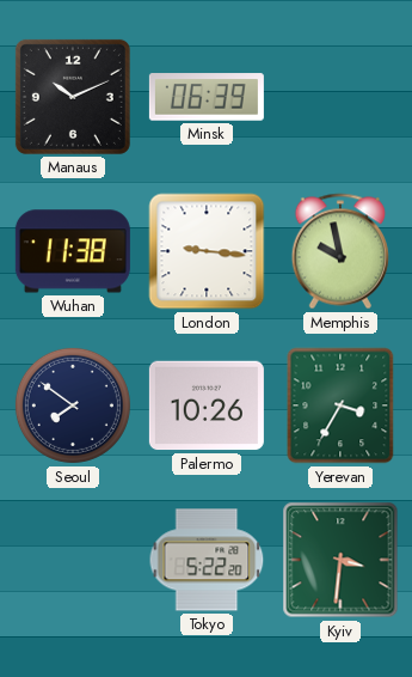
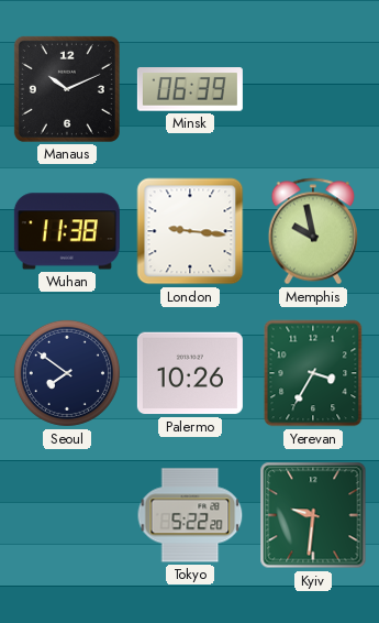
Kyiv: 3:31 -> 9:31
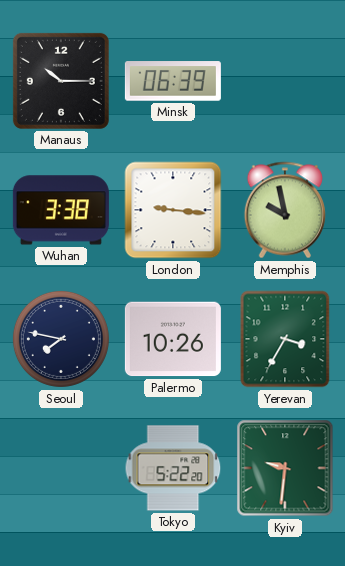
Manaus: 10:11 -> 10:15
Wuhan: 11:38 -> 3:38
Seoul: 7:51 -> 7:47
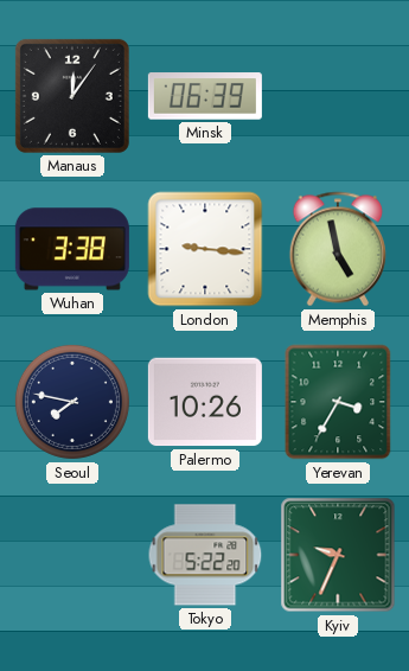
Manaus: 10:15 -> 12:06
Memphis: 9:58 -> 4:58
Kyiv: 9:31 -> 9:34
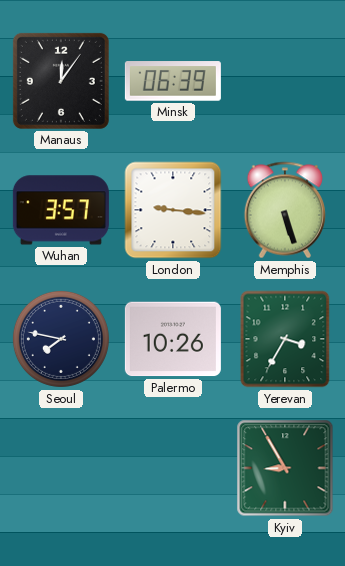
Wuhan: 3:38 -> 3:57
Memphis: 4:58 -> 5:27
Tokyo: 5:22 -> none
Kyiv: 9:34 -> 8:55
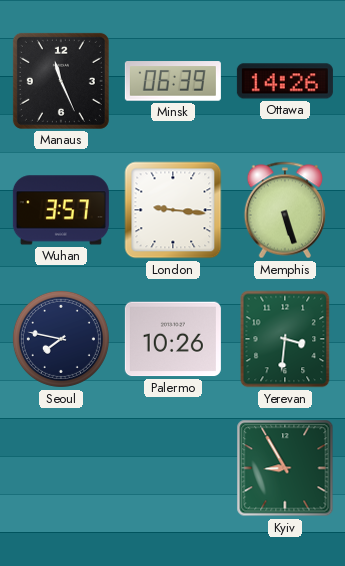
Manaus: 12:06 -> 11:26
Ottawa: none -> 14:26
Yerevan: 3:35 -> 3:31
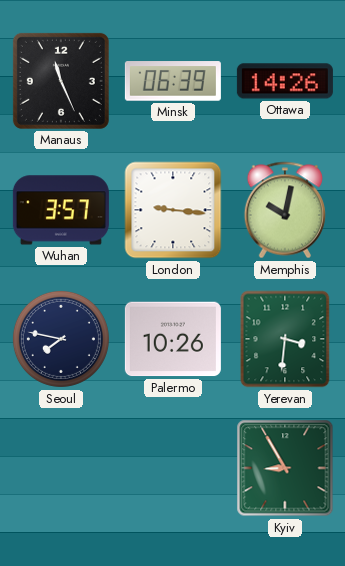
Memphis: 5:27 -> 10:02
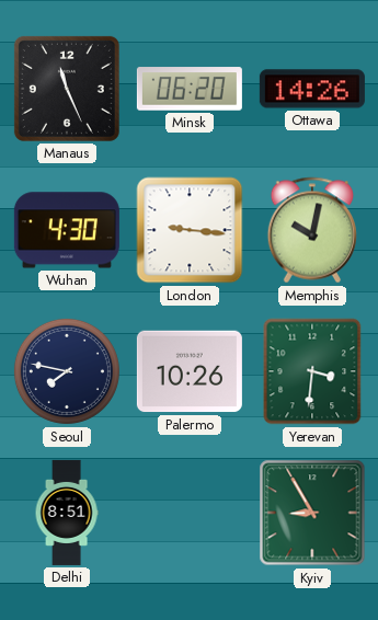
Minsk: 06:39 -> 06:20
Wuhan: 3:57 -> 4:30
Delhi: none -> 8:51
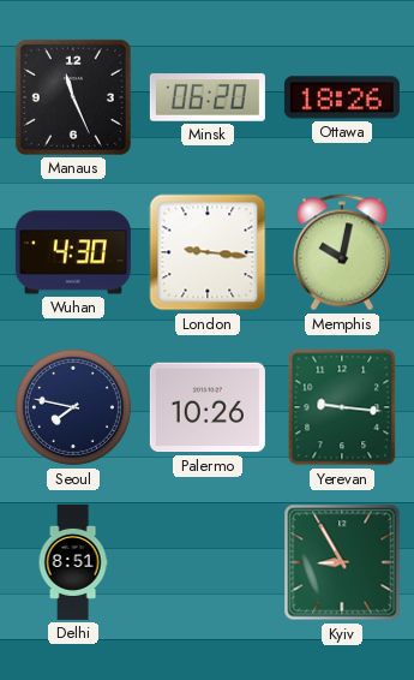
Ottawa: 14:26 -> 18:26
Yerevan: 3:31 -> 9:16
